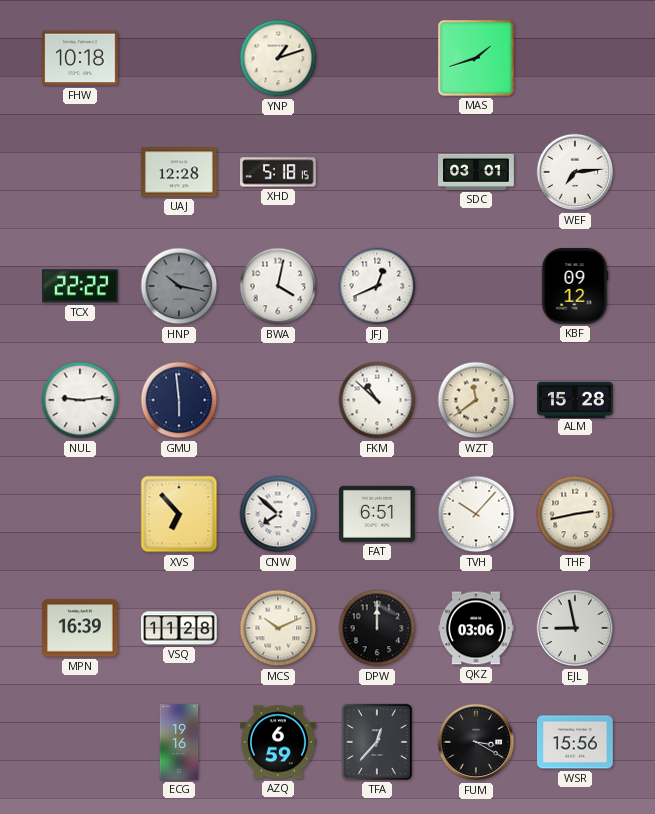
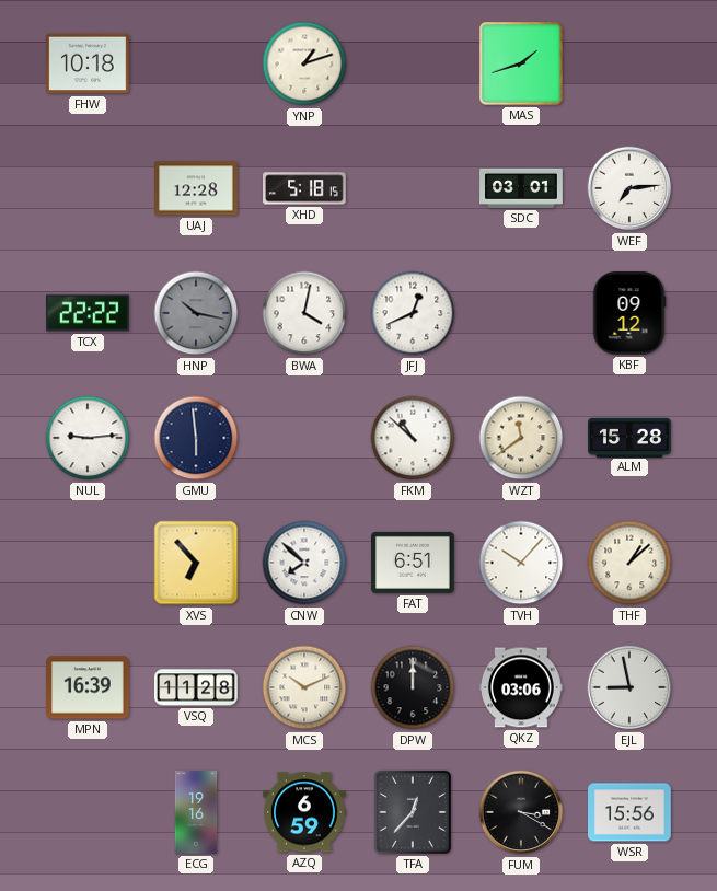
THF: 2:43 -> 1:08
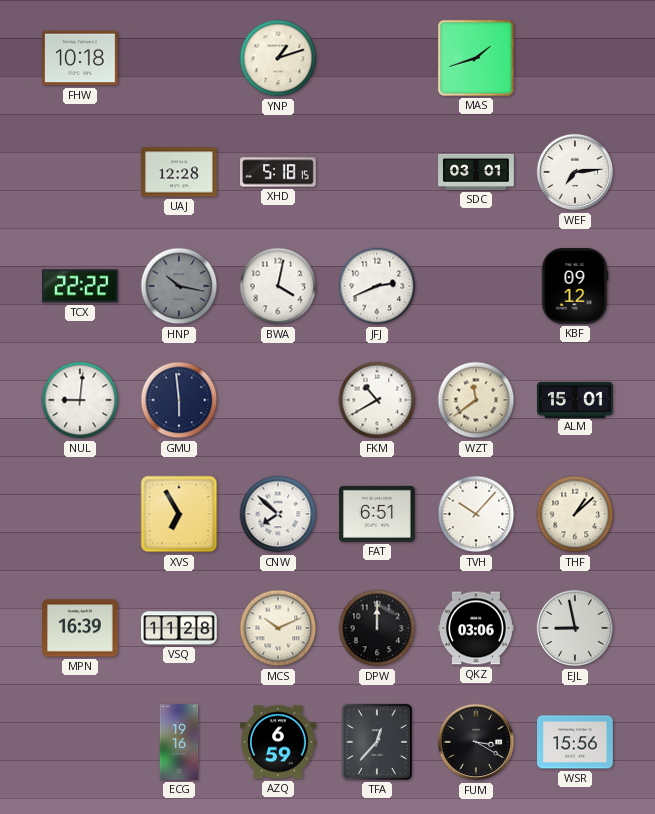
JFJ: 12:41 -> 2:41
NUL: 9:14 -> 9:01
FKM: 10:52 -> 10:40
ALM: 15:28 -> 15:01
XVS: 6:53 -> 6:55
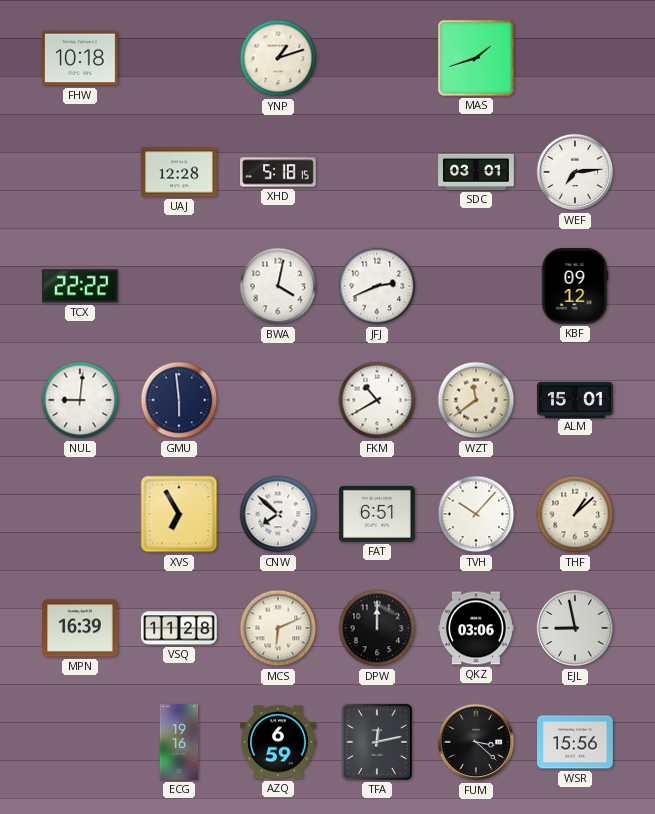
HNP: 10:17 -> none
MCS: 10:11 -> 6:11
TFA: 12:37 -> 12:13
FUM: 3:20 -> 3:22
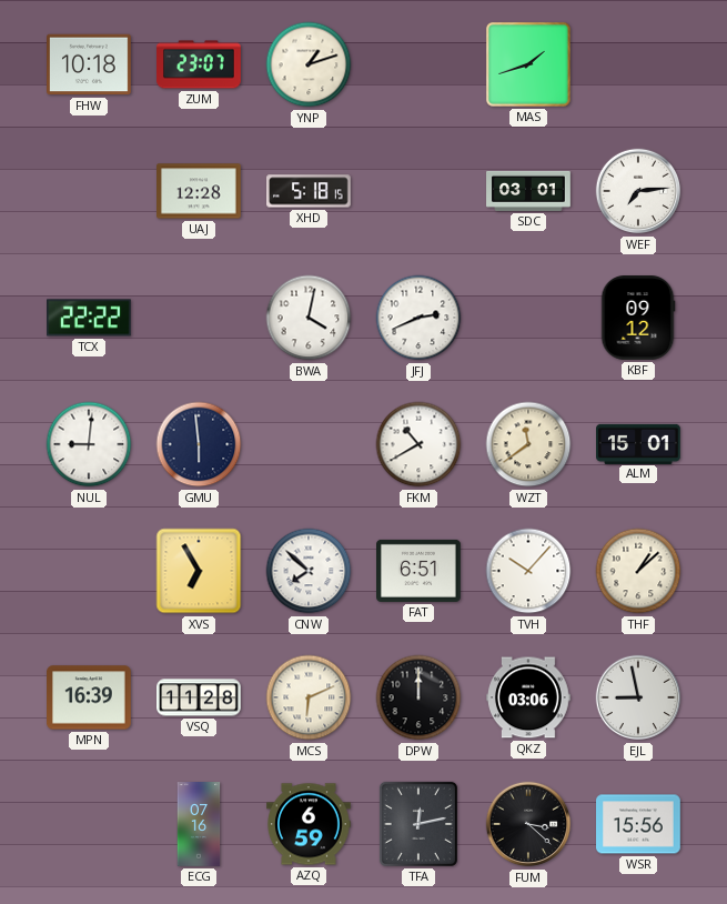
ZUM: none -> 23:07
ECG: 19:16 -> 07:16
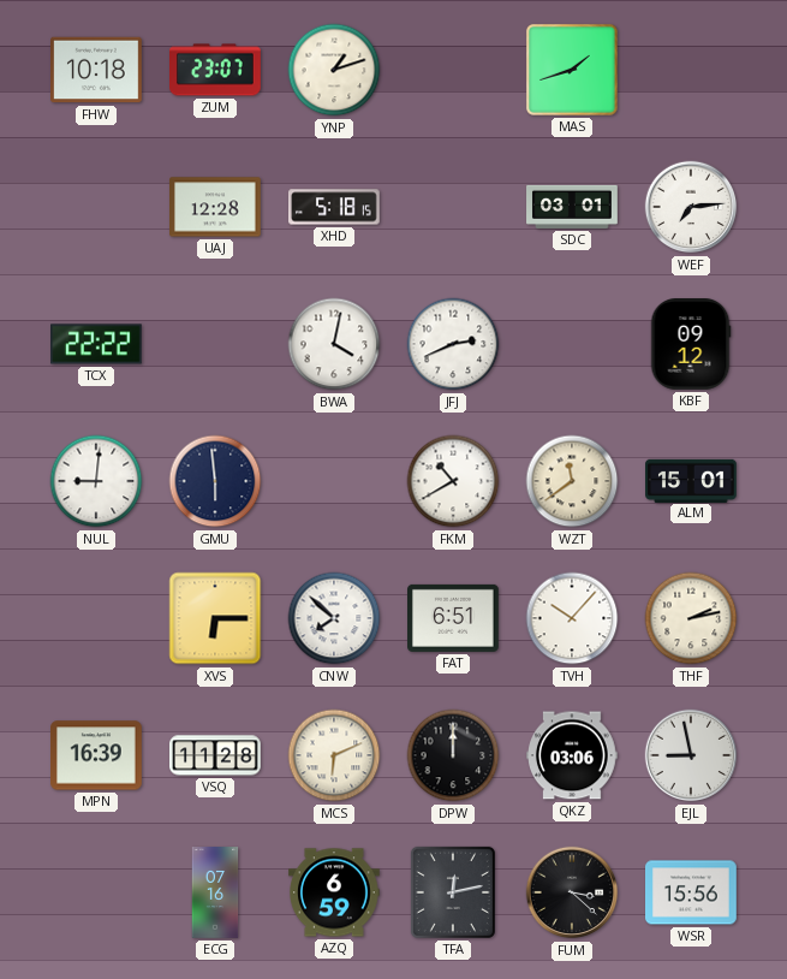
XVS: 6:55 -> 6:15
THF: 1:08 -> 2:13
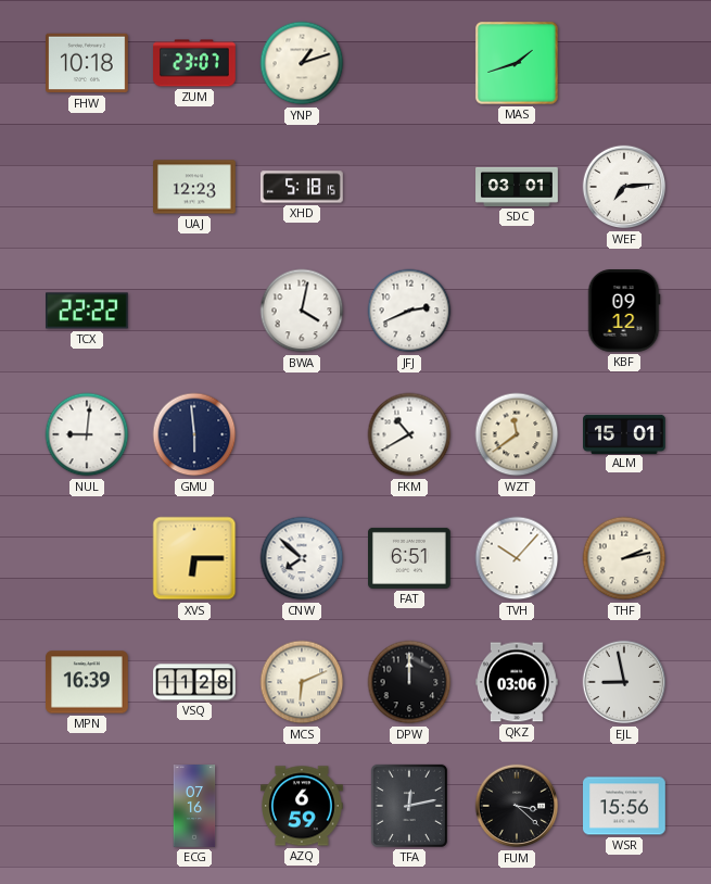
UAJ: 12:28 -> 12:23
